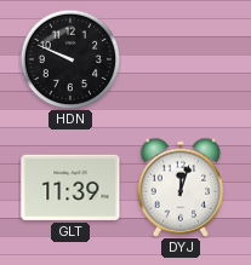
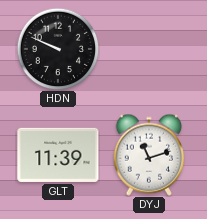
DYJ: 12:03 -> 11:12
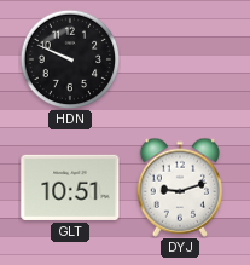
GLT: 11:39 -> 10:51
DYJ: 11:12 -> 9:12
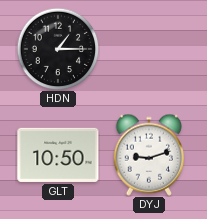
HDN: 9:49 -> 1:15
GLT: 10:51 -> 10:50
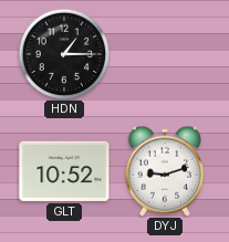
GLT: 10:50 -> 10:52
